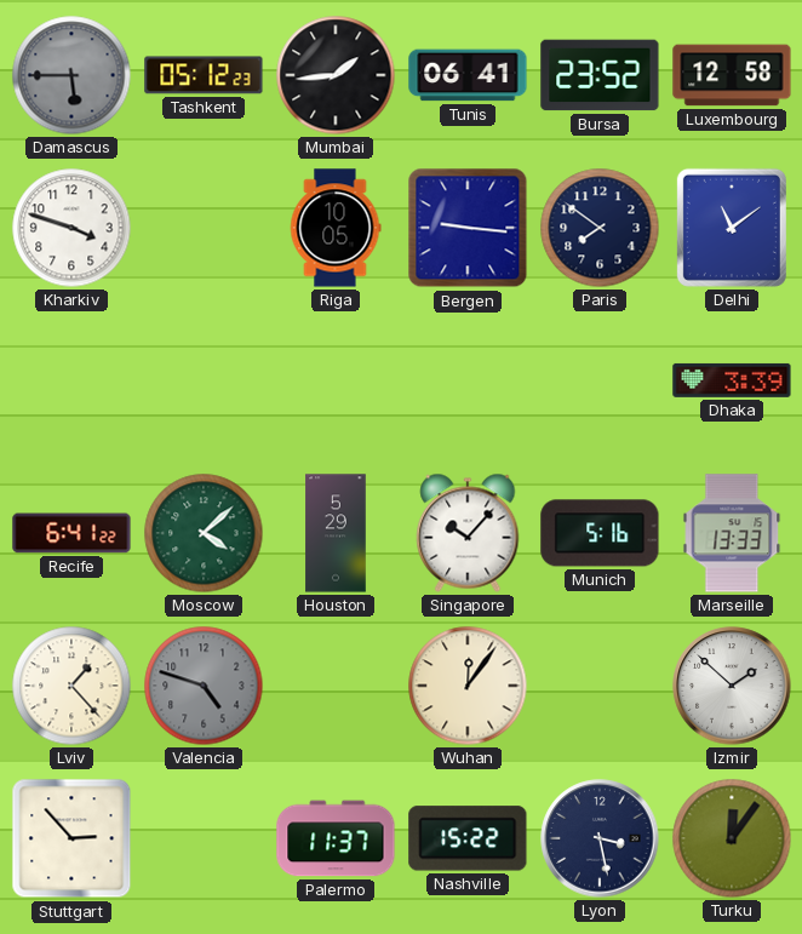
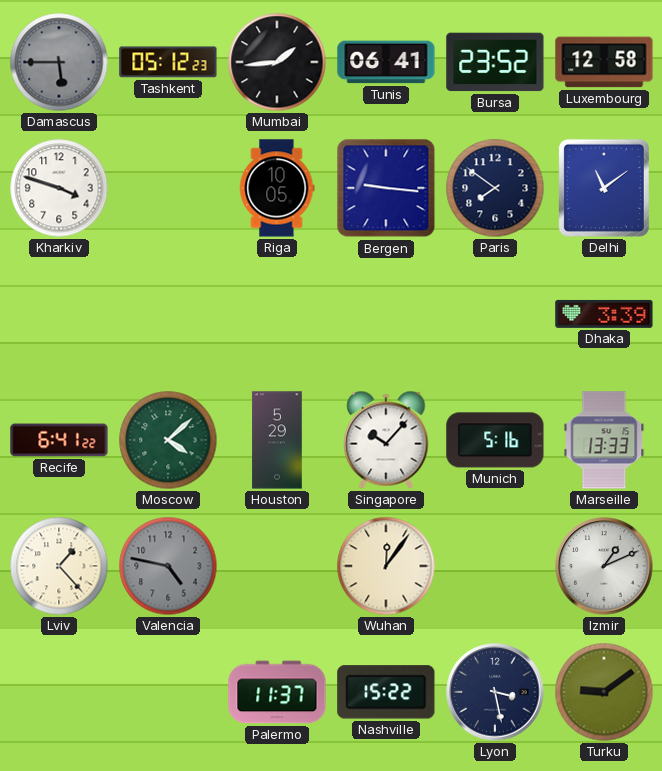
Valencia: 4:48 -> 4:47
Izmir: 1:52 -> 1:11
Stuttgart: 2:53 -> none
Turku: 12:06 -> 9:09
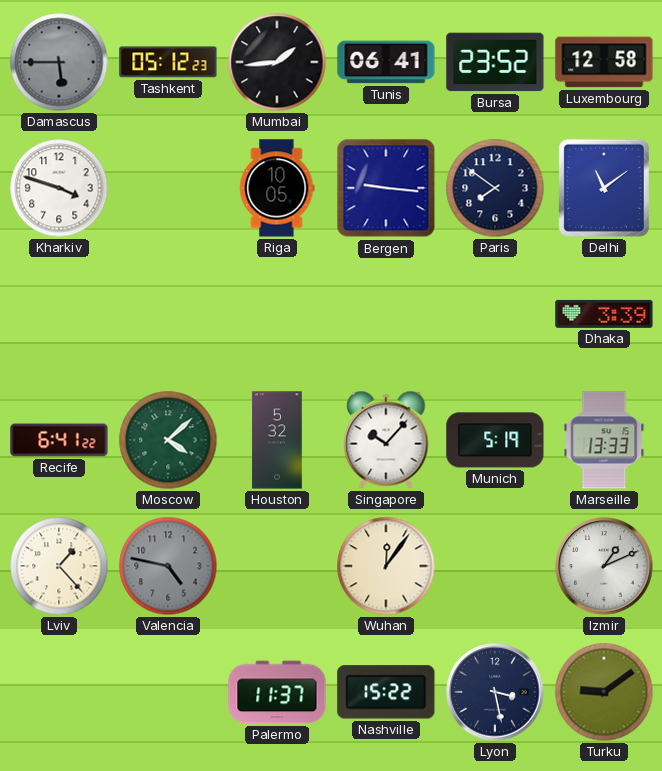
Houston: 5:29 -> 5:32
Munich: 5:16 -> 5:19
